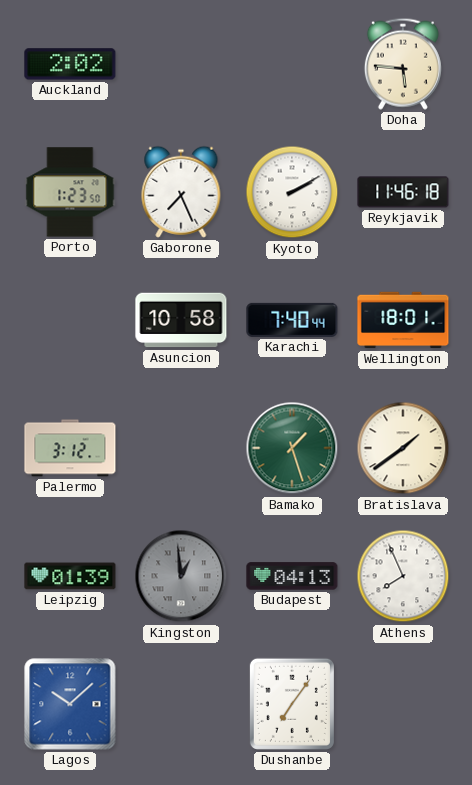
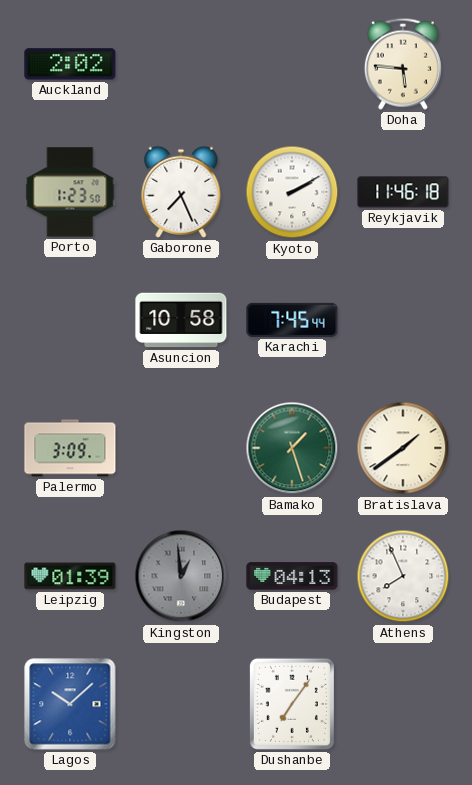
Karachi: 7:40 -> 7:45
Wellington: 18:01 -> none
Palermo: 3:12 -> 3:09
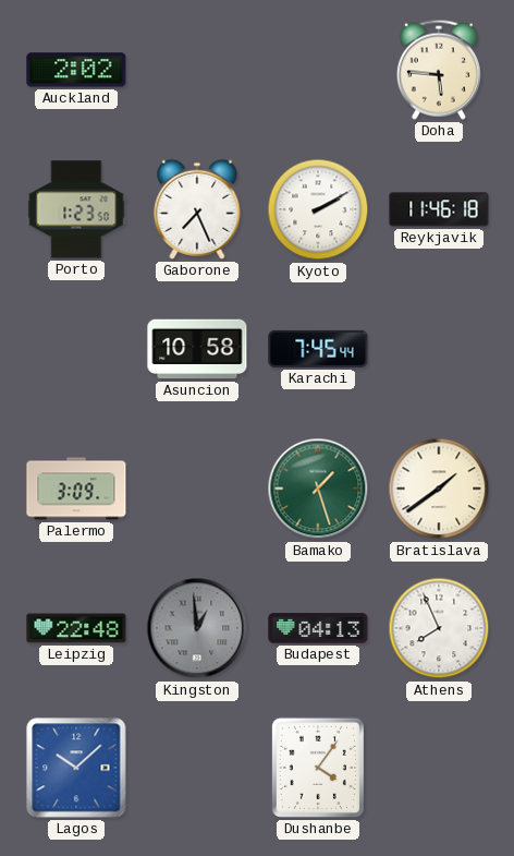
Leipzig: 01:39 -> 22:48
Dushanbe: 7:06 -> 4:06
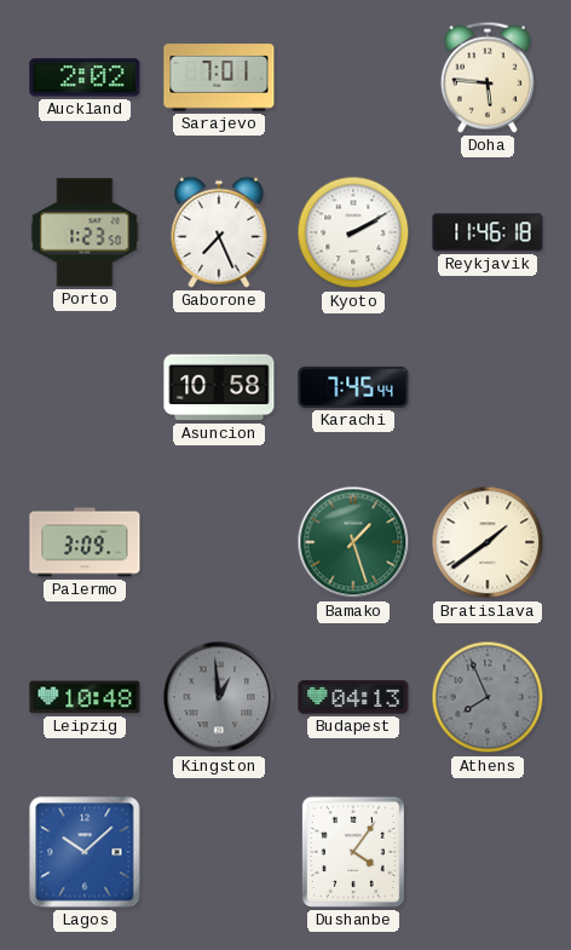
Sarajevo: none -> 7:01
Leipzig: 22:48 -> 10:48
Athens dial: white -> grey
